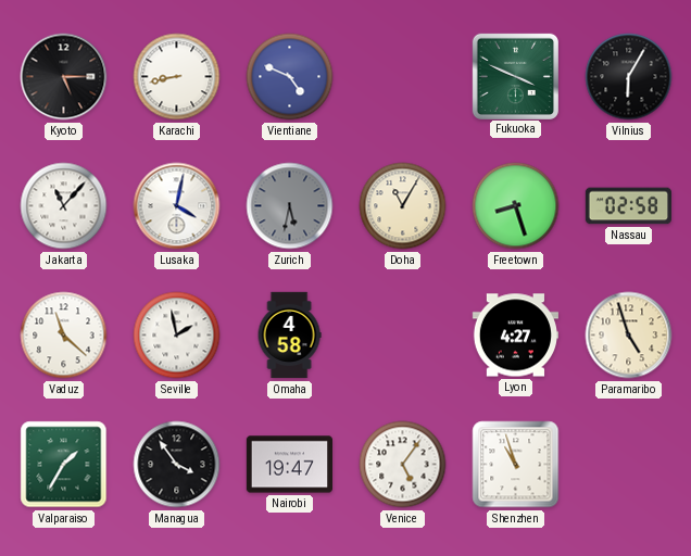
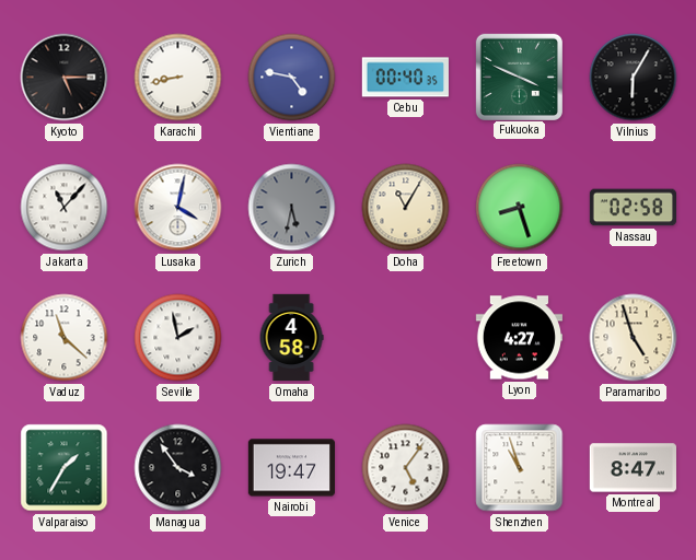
Vientiane: 4:49 -> 4:47
Cebu: none -> 00:40
Montreal: none -> 8:47
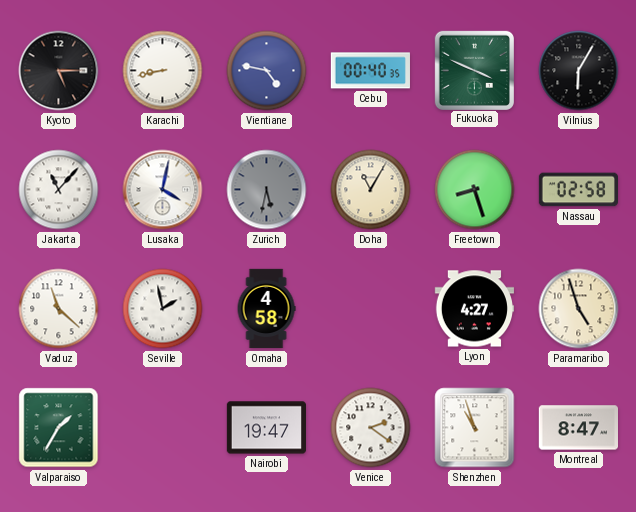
Managua: 3:54 -> none
Venice: 5:06 -> 2:21
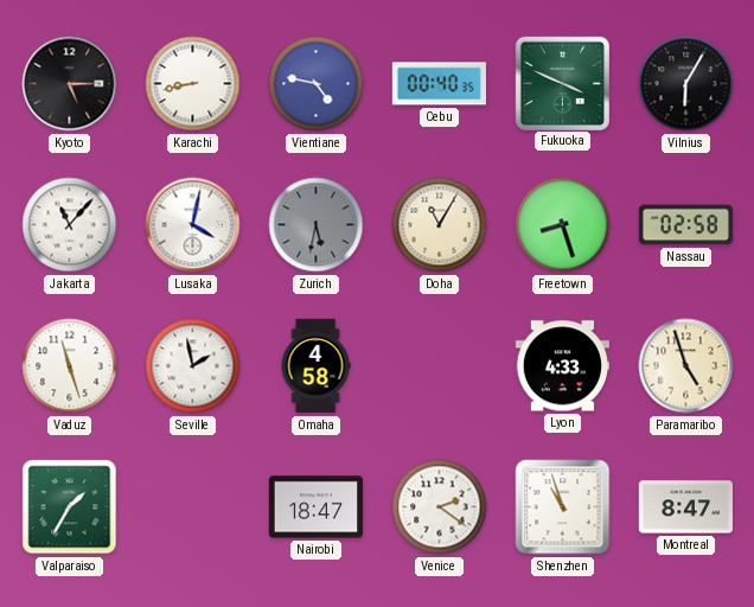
Vaduz: 11:22 -> 11:27
Lyon: 4:27 -> 4:33
Nairobi: 19:47 -> 18:47
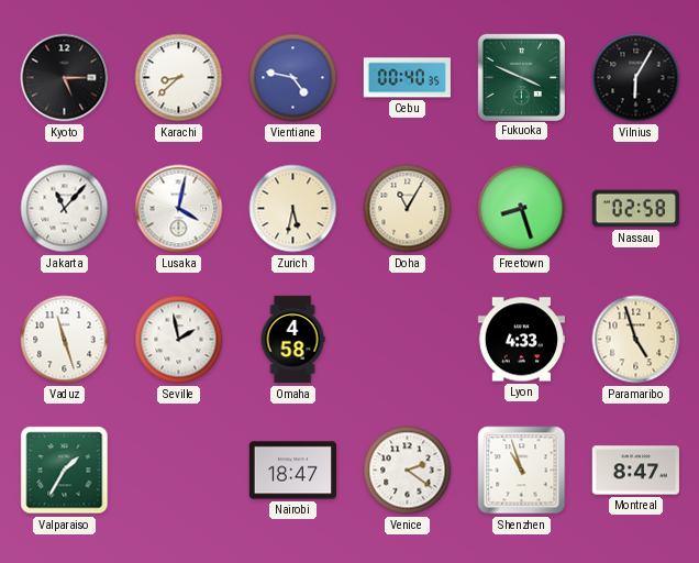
Karachi: 8:43 -> 8:38
Zurich dial: grey -> cream
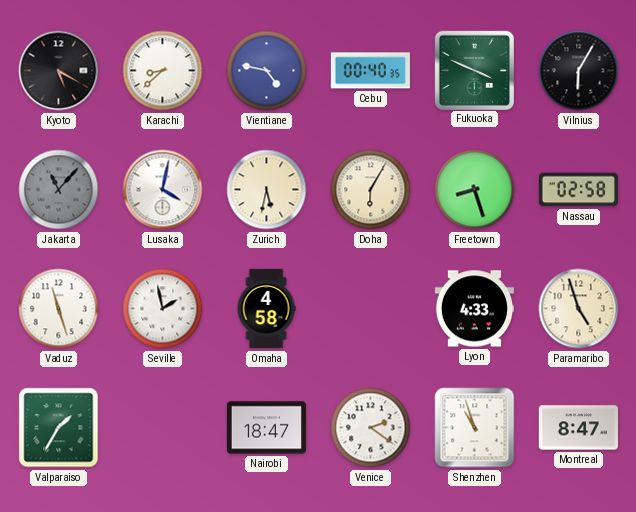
Kyoto: 5:15 -> 5:20
Jakarta dial: white -> grey
Doha: 11:05 -> 6:05
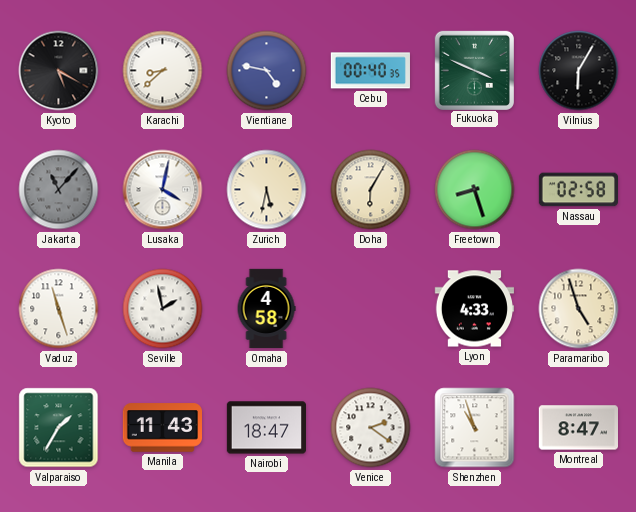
Manila: none -> 11:43
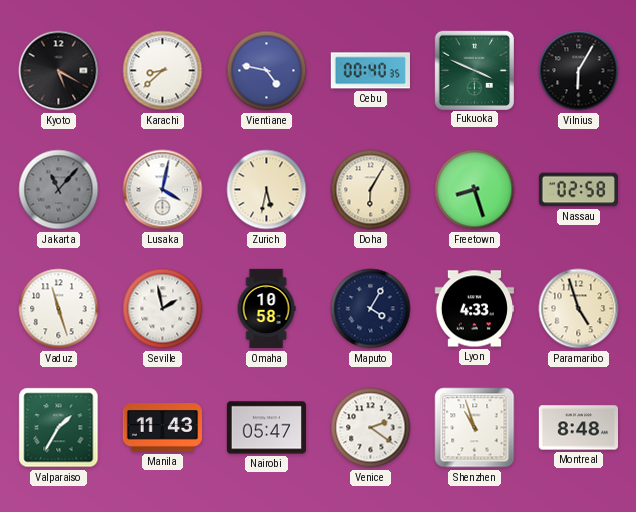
Omaha: 4:58 -> 10:58
Maputo: none -> 4:05
Nairobi: 18:47 -> 05:47
Montreal: 8:47 -> 8:48
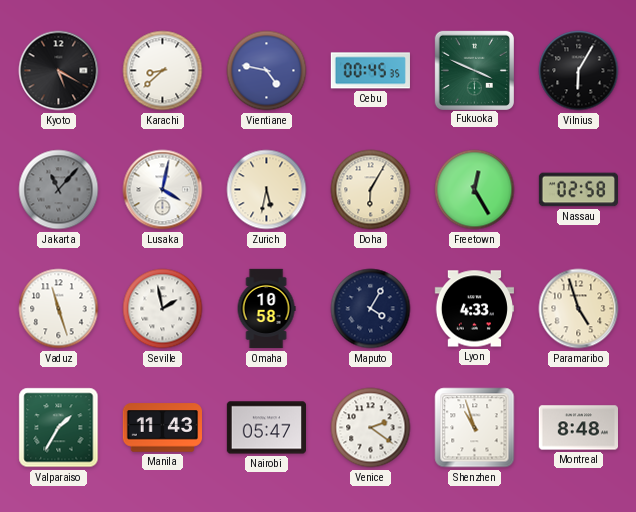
Cebu: 00:40 -> 00:45
Freetown: 8:27 -> 12:25
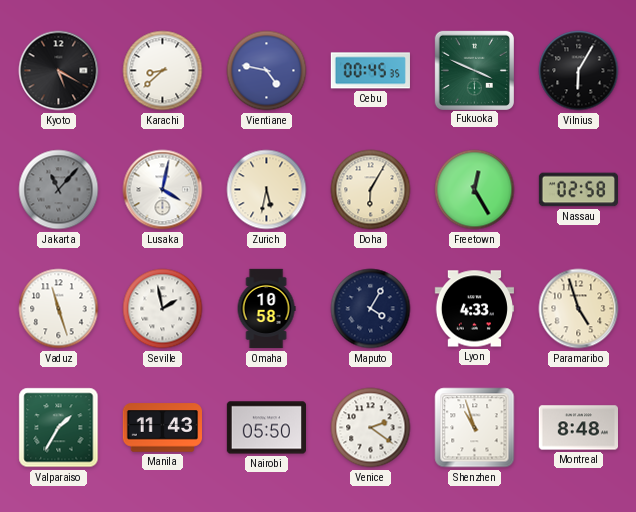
Nairobi: 05:47 -> 05:50
